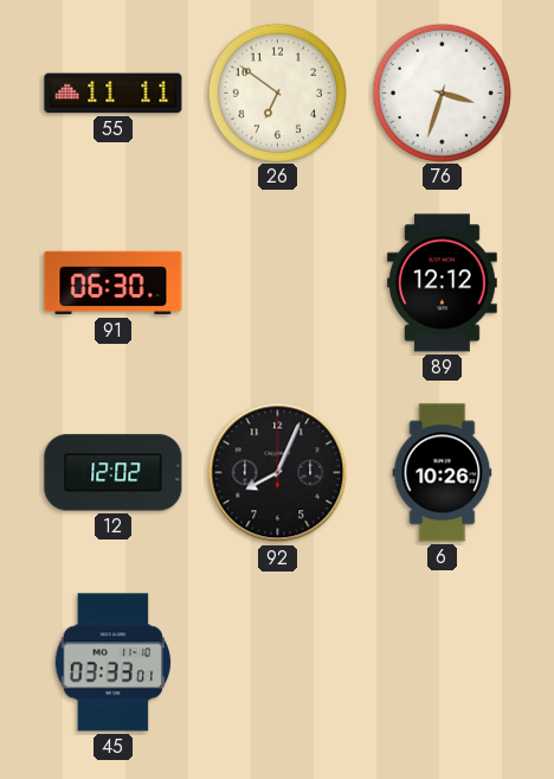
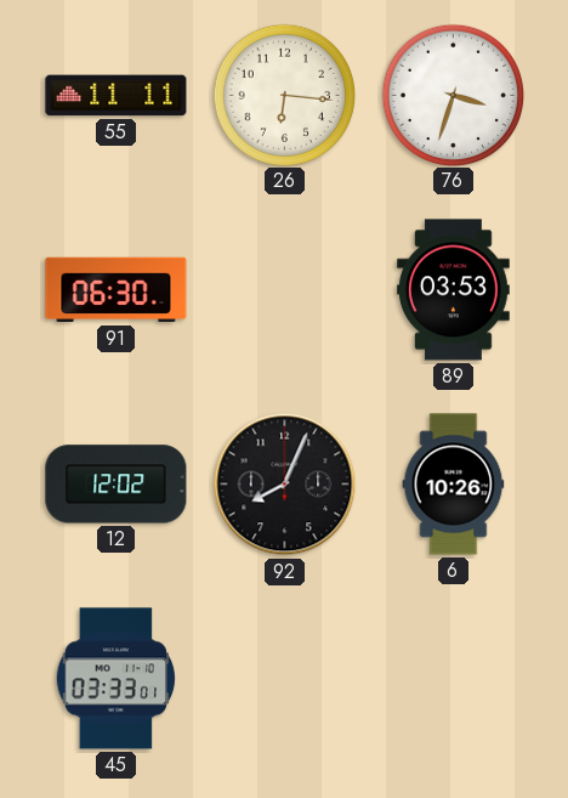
26: 6:51 -> 6:16
89: 12:12 -> 03:53
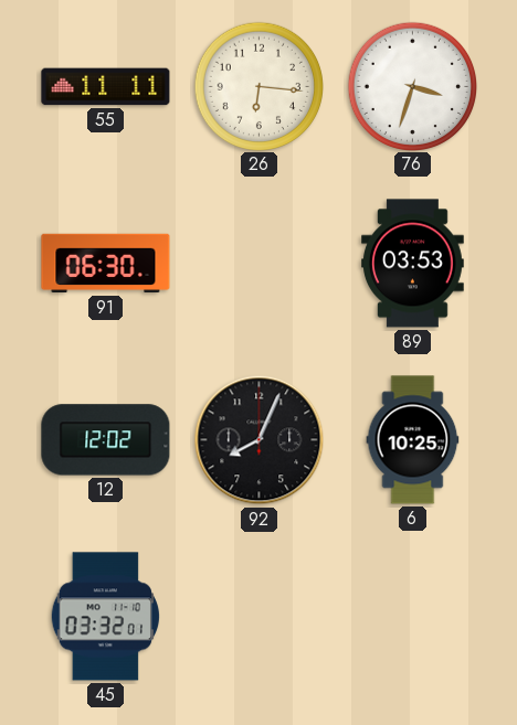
6: 10:26 -> 10:25
45: 03:33 -> 03:32
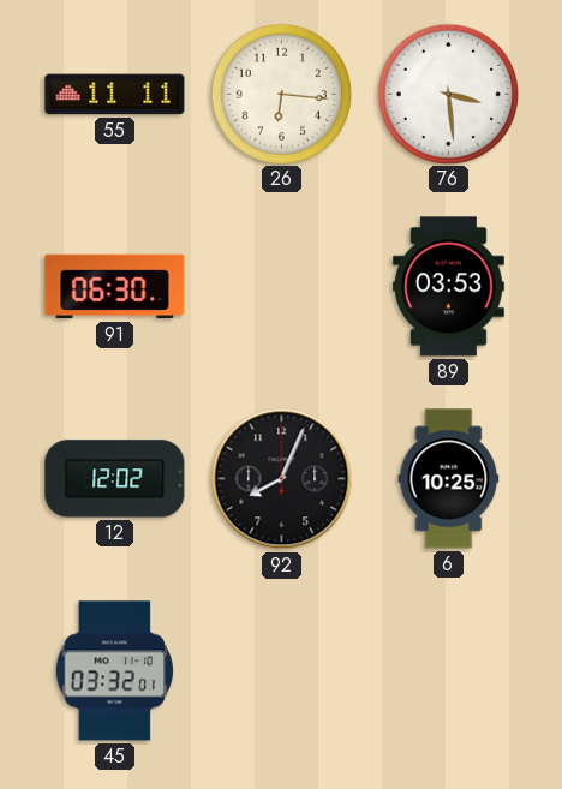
76: 3:33 -> 3:29
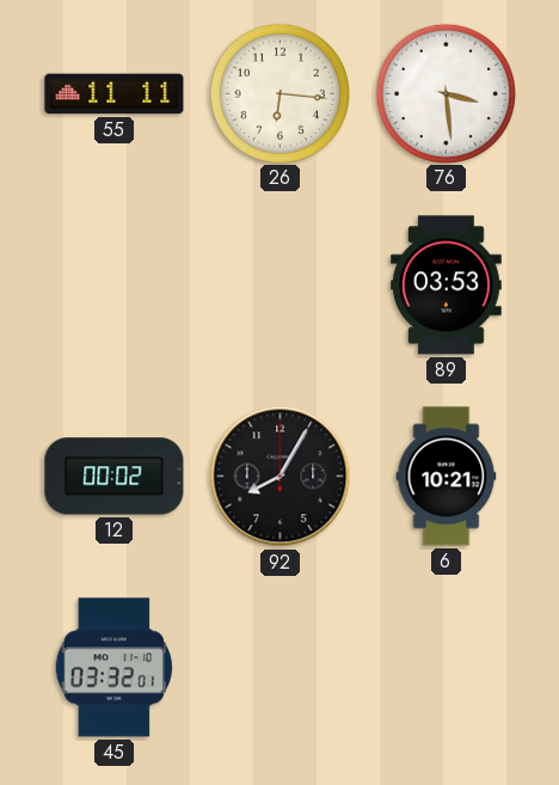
91: 06:30 -> none
12: 12:02 -> 00:02
92: 8:04 -> 8:05
6: 10:25 -> 10:21
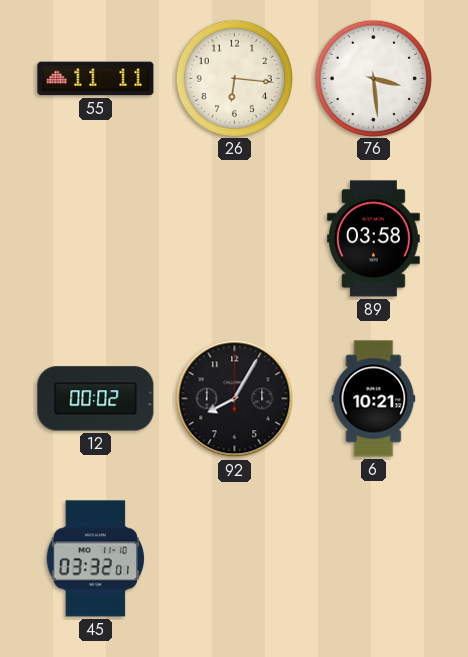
89: 03:53 -> 03:58
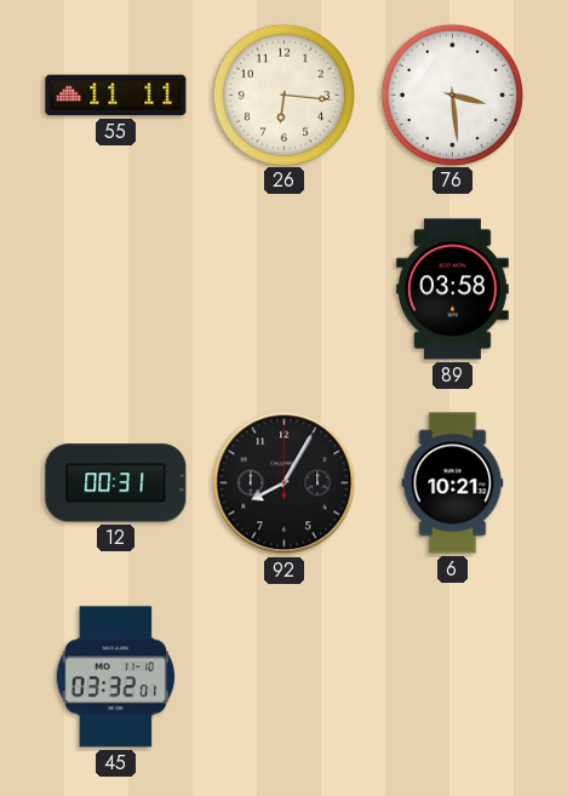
12: 00:02 -> 00:31
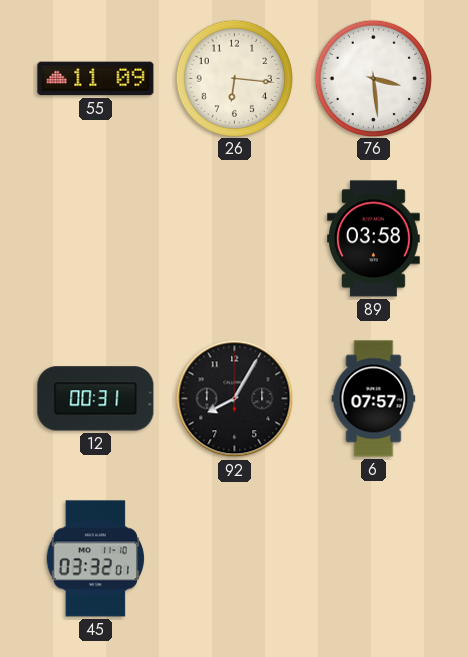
55: 11:11 -> 11:09
6: 10:21 -> 07:57
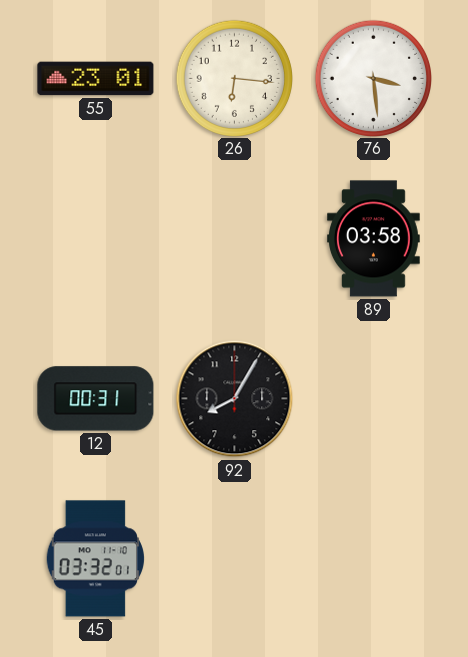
55: 11:09 -> 23:01
6: 07:57 -> none
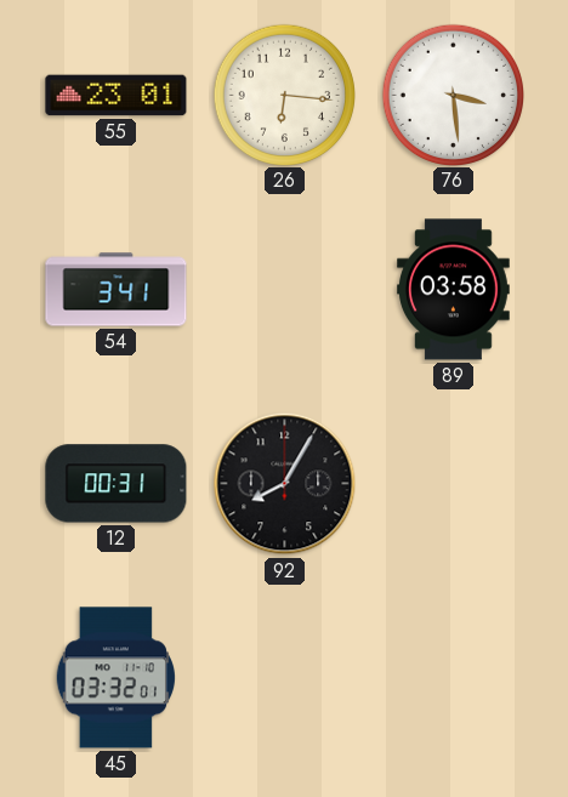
54: none -> 3:41
